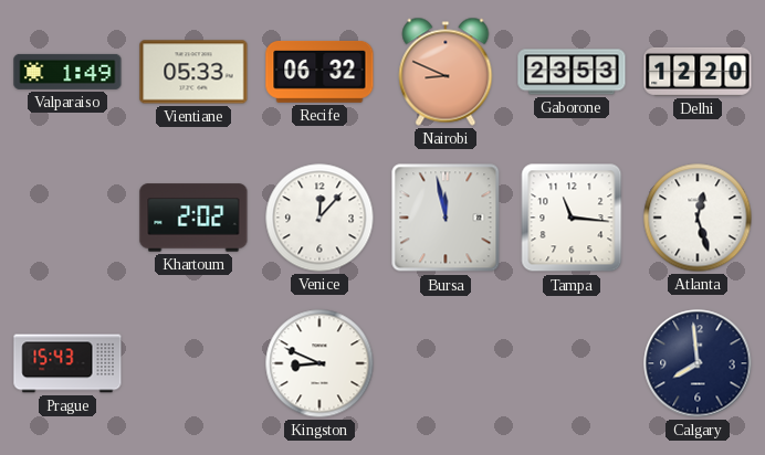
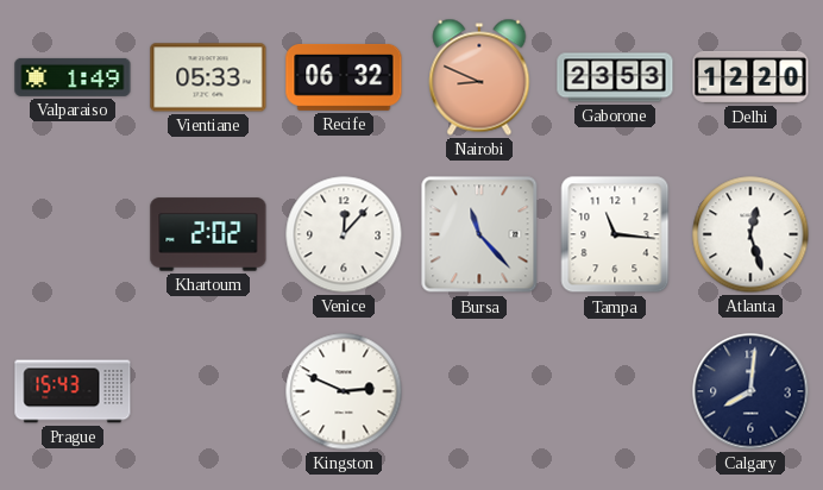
Bursa: 11:58 -> 11:23
Kingston: 8:49 -> 2:49
Calgary: 7:59 -> 8:01
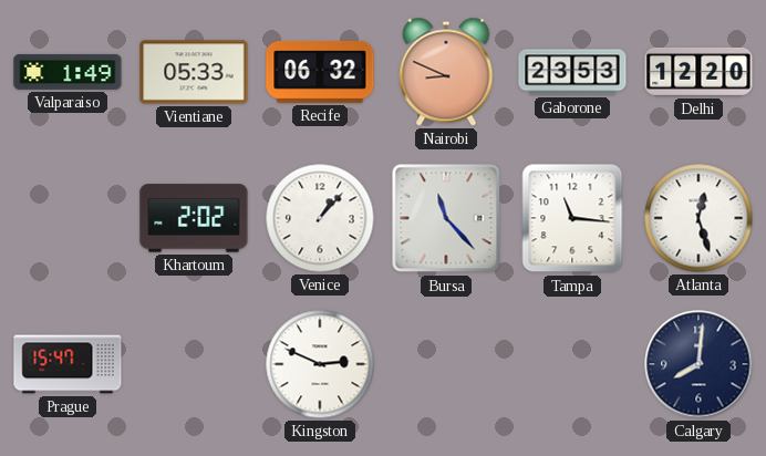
Venice: 12:07 -> 1:07
Prague: 15:43 -> 15:47
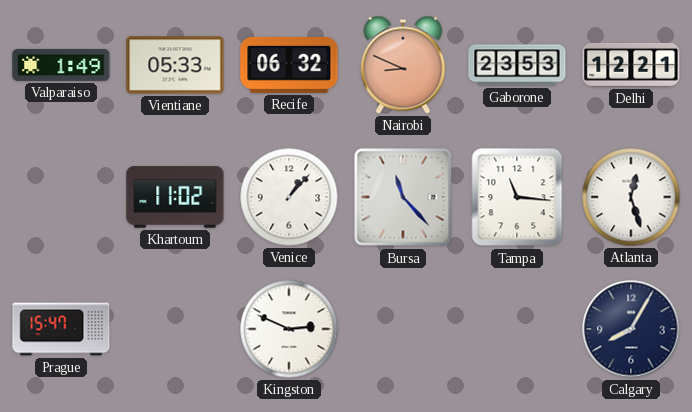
Delhi: 12:20 -> 12:21
Khartoum: 2:02 -> 11:02
Calgary: 8:01 -> 8:05
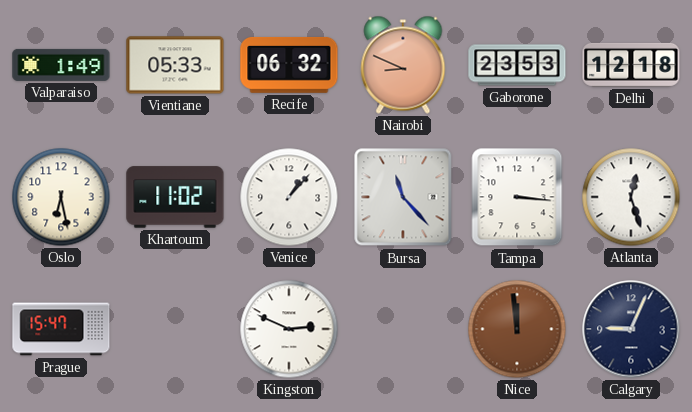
Delhi: 12:21 -> 12:18
Oslo: none -> 6:28
Tampa: 11:16 -> 3:16
Nice: none -> 11:59
Calgary: 8:05 -> 9:04
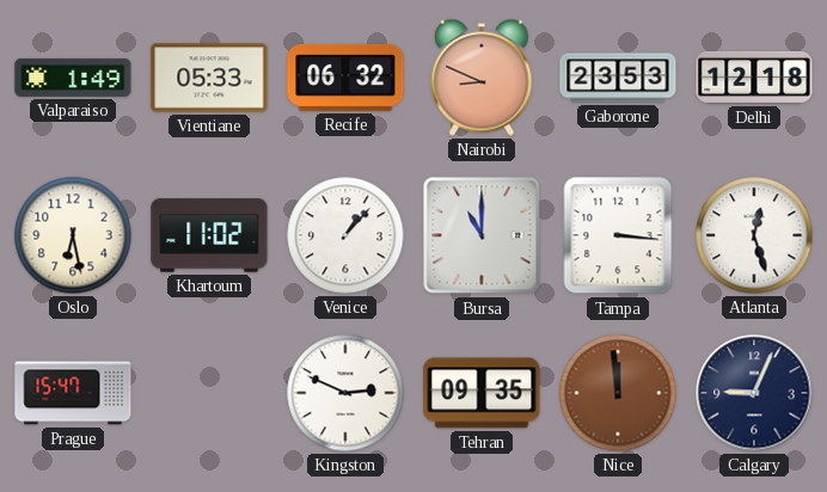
Bursa: 11:23 -> 11:00
Tehran: none -> 09:35
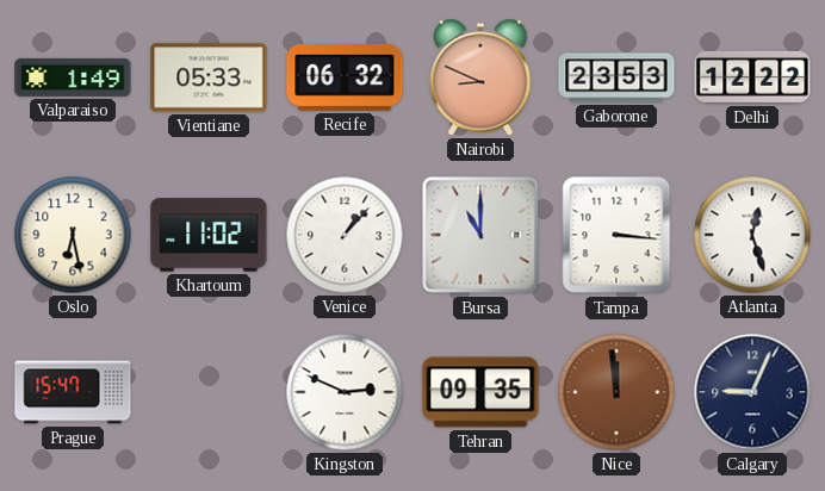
Delhi: 12:18 -> 12:22
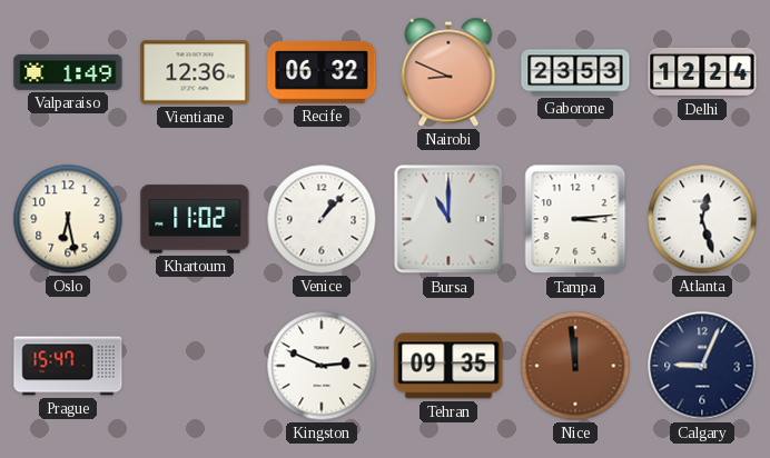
Vientiane: 05:33 -> 12:36
Delhi: 12:22 -> 12:24
Tampa: 3:16 -> 3:14
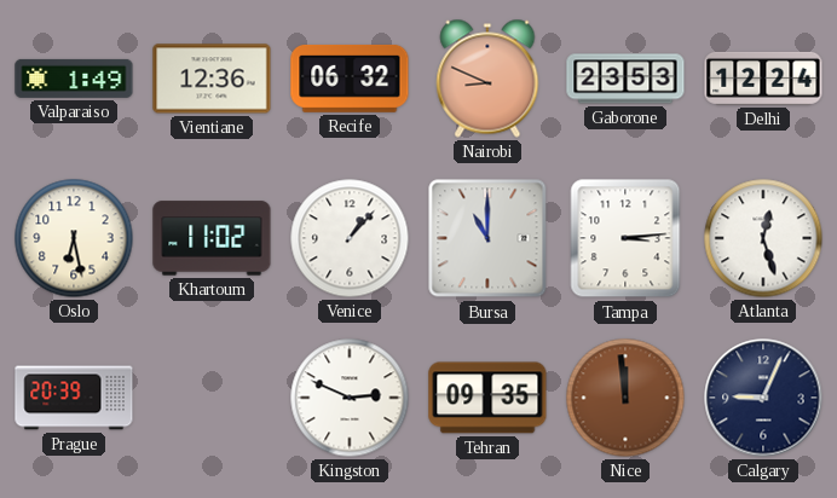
Prague: 15:47 -> 20:39
